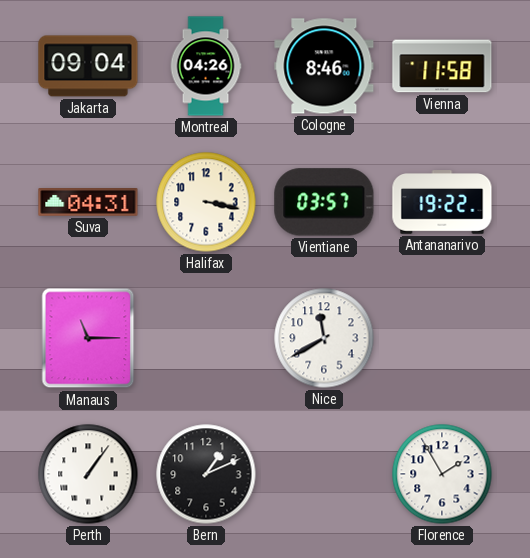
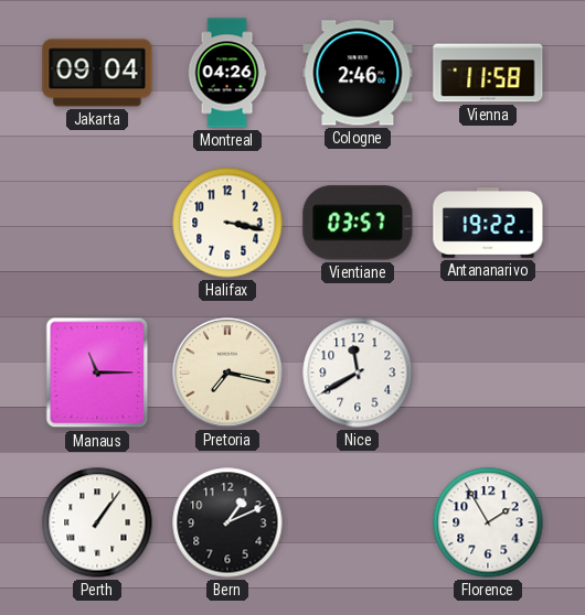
Cologne: 8:46 -> 2:46
Suva: 04:31 -> none
Pretoria: none -> 7:17
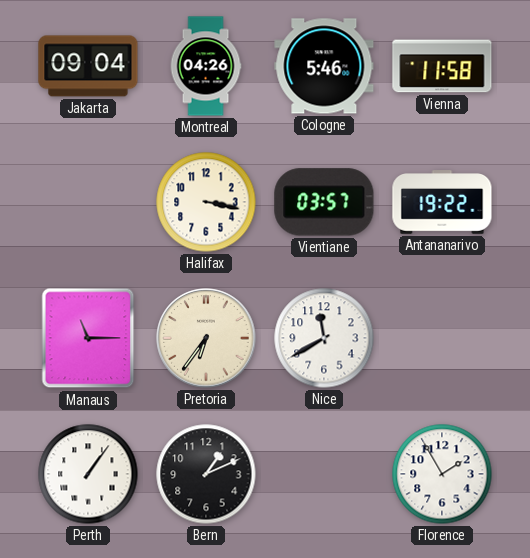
Cologne: 2:46 -> 5:46
Pretoria: 7:17 -> 6:36
